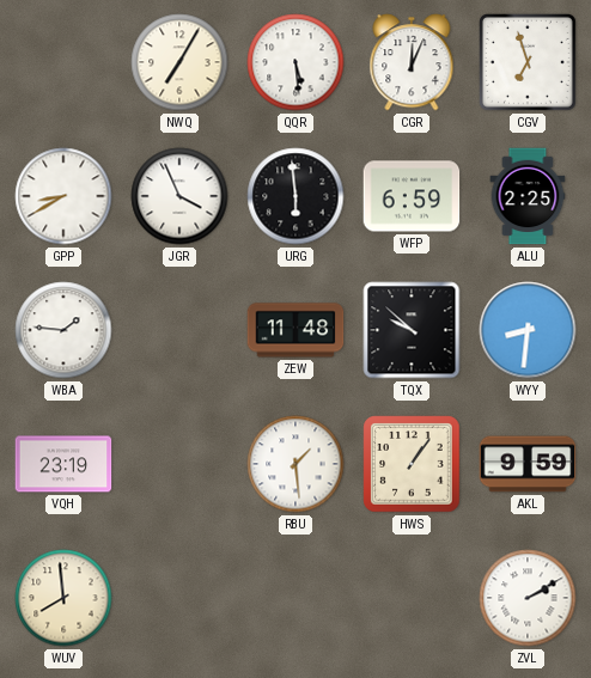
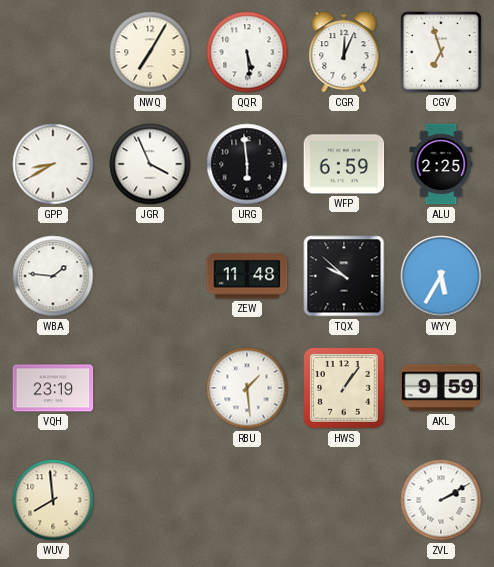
WYY: 8:31 -> 5:35
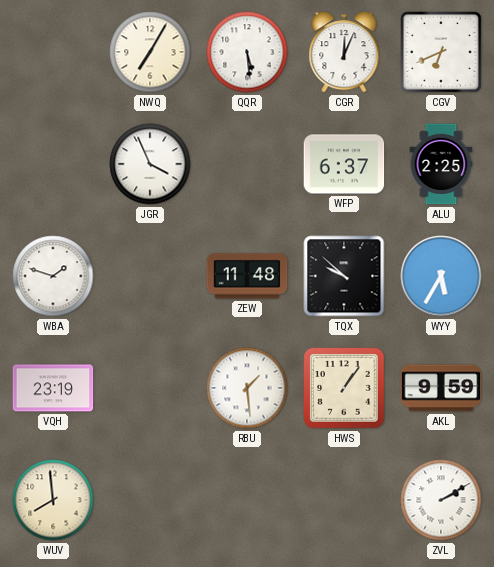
CGV: 6:57 -> 6:41
GPP: 8:40 -> none
URG: 5:59 -> none
WFP: 6:59 -> 6:37
WBA: 1:46 -> 1:48
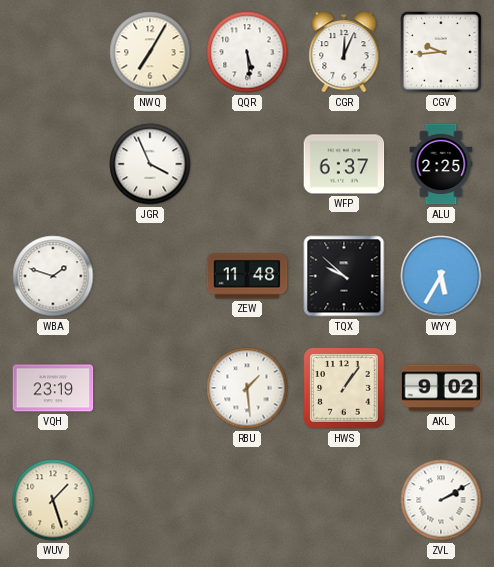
CGV: 6:41 -> 9:44
AKL: 9:59 -> 9:02
WUV: 7:59 -> 1:27
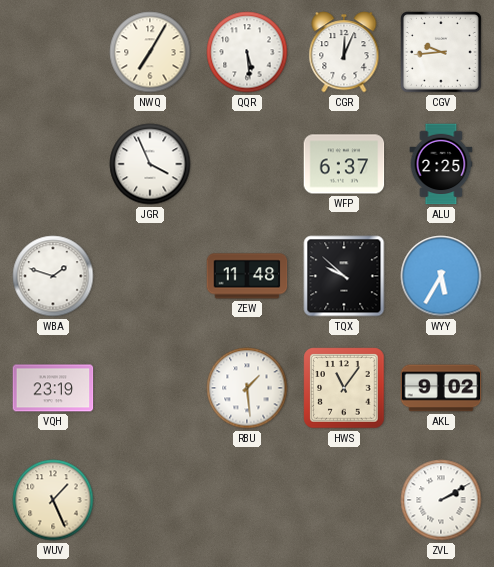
HWS: 1:06 -> 11:06
WUV: 1:27 -> 1:26
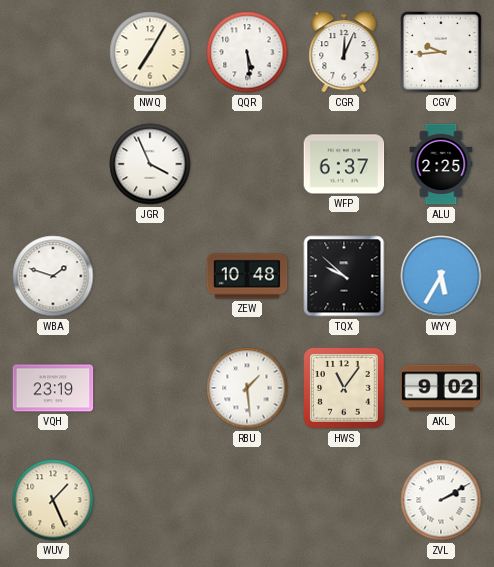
ZEW: 11:48 -> 10:48
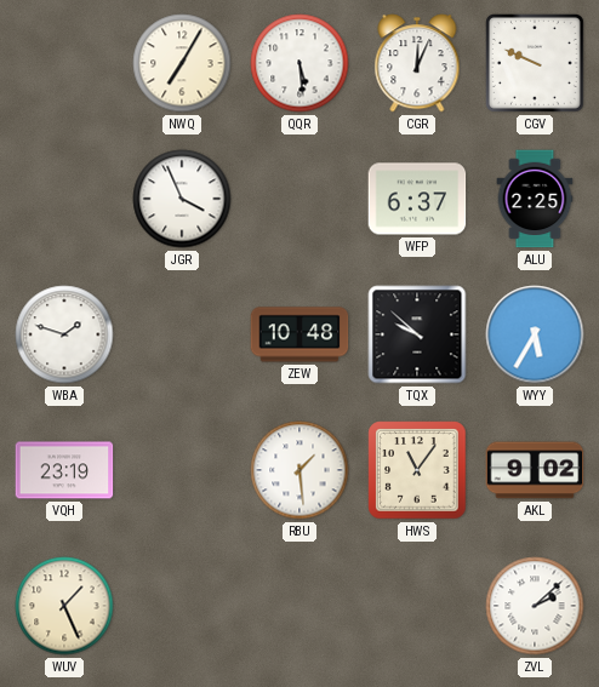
CGV: 9:44 -> 9:49
ZVL: 2:10 -> 2:08
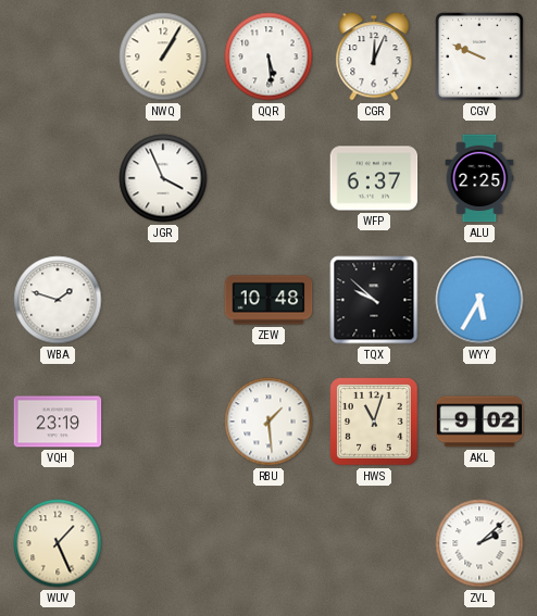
NWQ: 7:05 -> 1:05
HWS: 11:06 -> 11:03
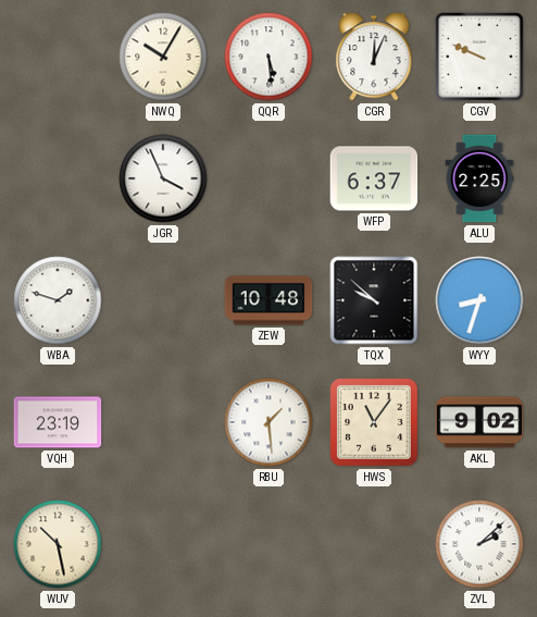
NWQ: 1:05 -> 10:05
WYY: 5:35 -> 8:33
HWS: 11:03 -> 11:06
WUV: 1:26 -> 10:28
